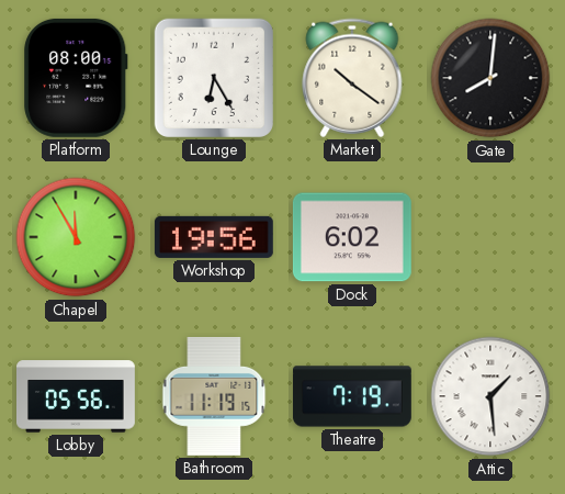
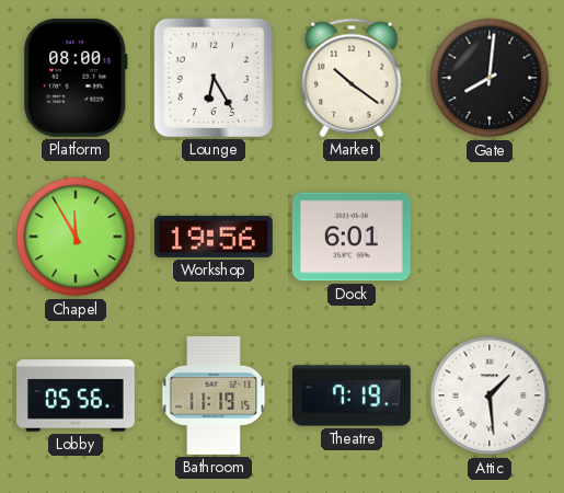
Dock: 6:02 -> 6:01
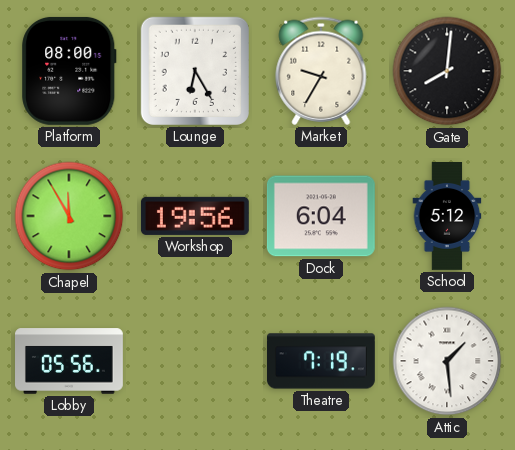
Market: 10:21 -> 9:35
Dock: 6:01 -> 6:04
School: none -> 5:12
Bathroom: 11:19 -> none
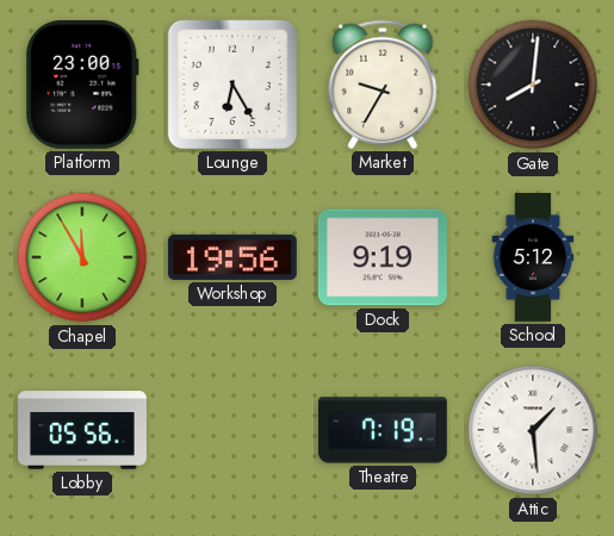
Platform: 08:00 -> 23:00
Dock: 6:04 -> 9:19
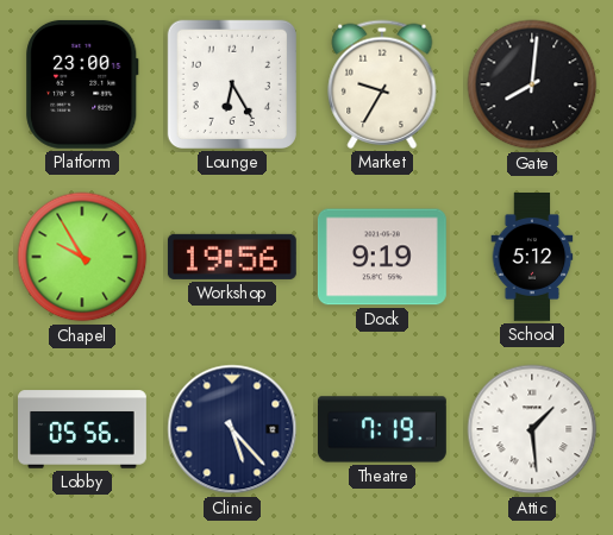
Chapel: 11:55 -> 9:55
Clinic: none -> 5:23
